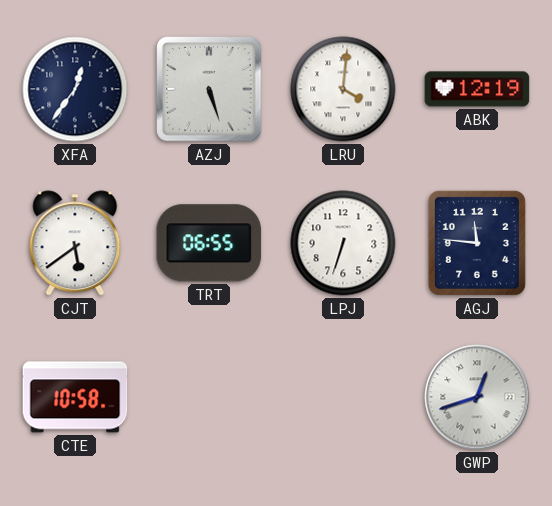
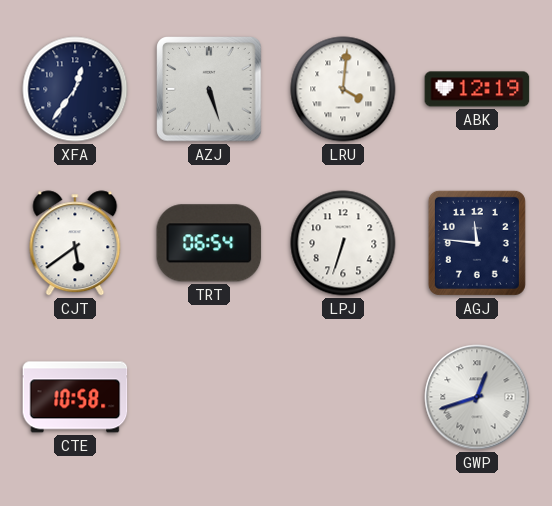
TRT: 06:55 -> 06:54
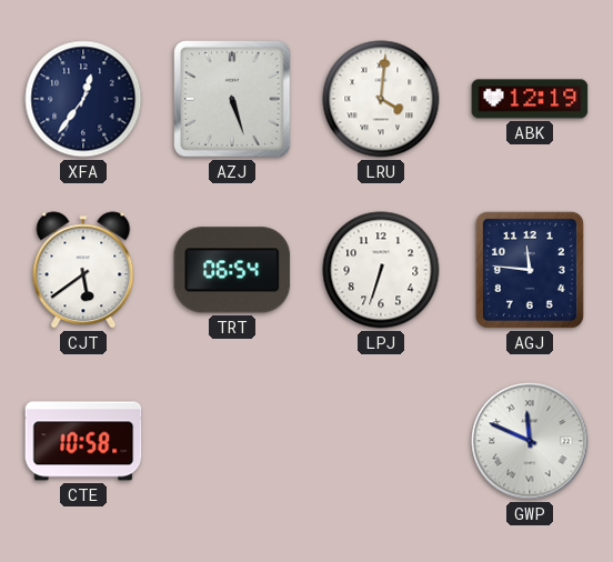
GWP: 12:42 -> 11:49
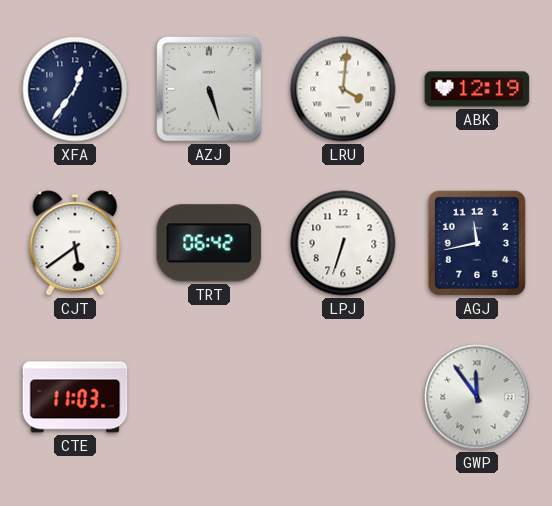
TRT: 06:54 -> 06:42
AGJ: 11:46 -> 11:43
CTE: 10:58 -> 11:03
GWP: 11:49 -> 11:54
